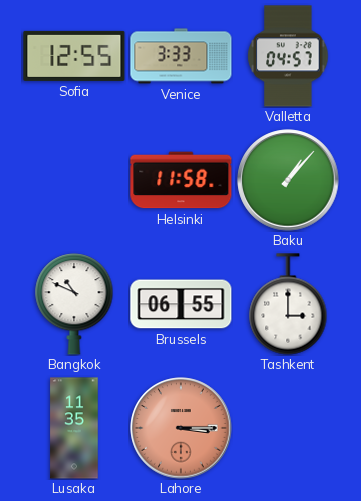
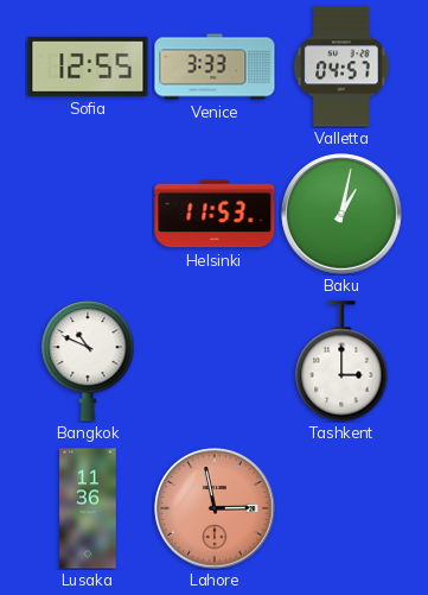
Helsinki: 11:58 -> 11:53
Baku: 1:07 -> 1:02
Brussels: 06:55 -> none
Lusaka: 11:35 -> 11:36
Lahore: 3:15 -> 2:58
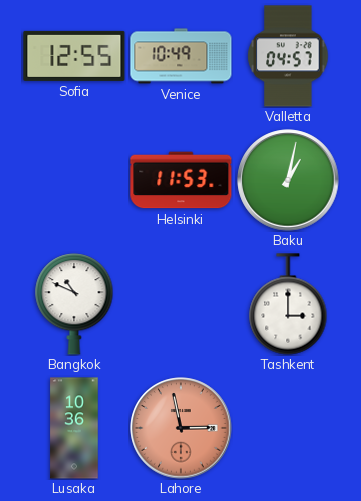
Venice: 3:33 -> 10:49
Lusaka: 11:36 -> 10:36
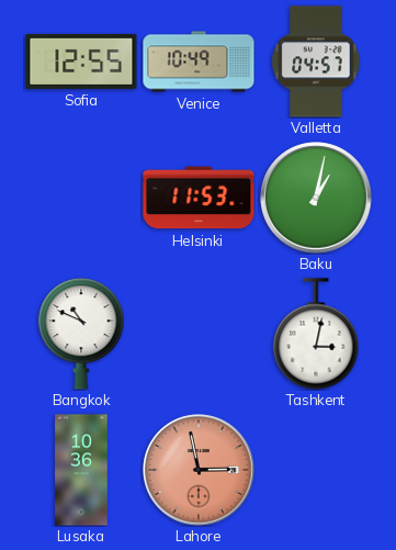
Tashkent: 3:00 -> 3:02
